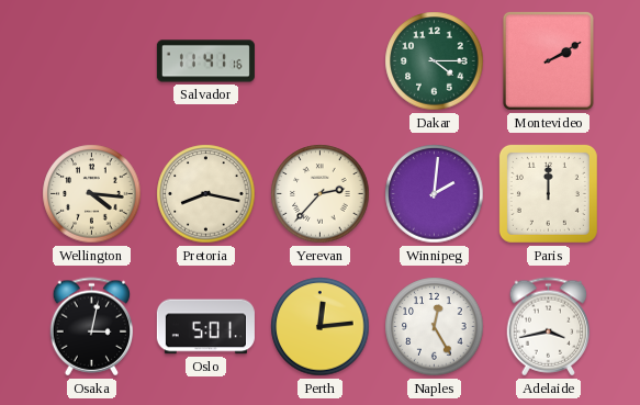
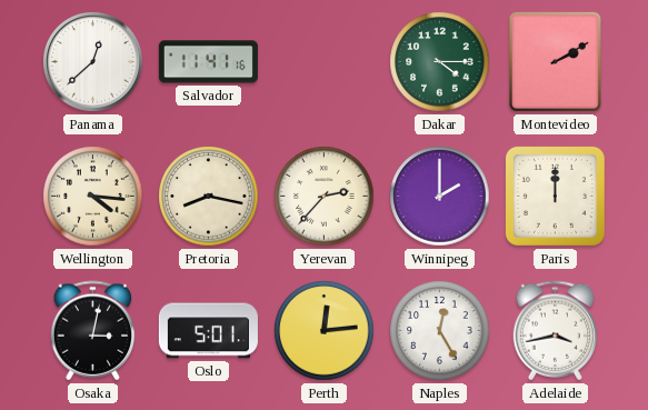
Panama: none -> 12:38
Winnipeg: 2:01 -> 2:00
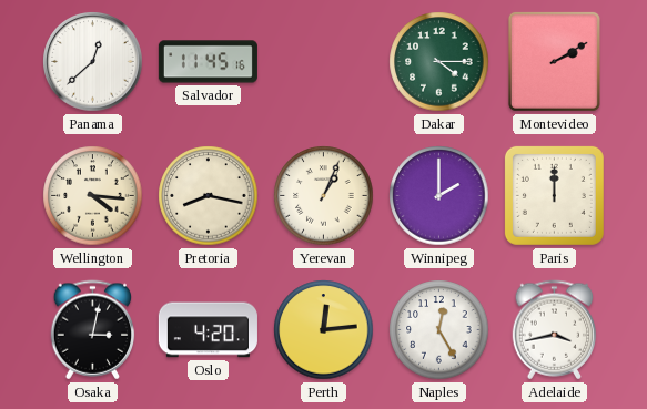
Salvador: 11:41 -> 11:45
Yerevan: 2:37 -> 1:04
Oslo: 5:01 -> 4:20
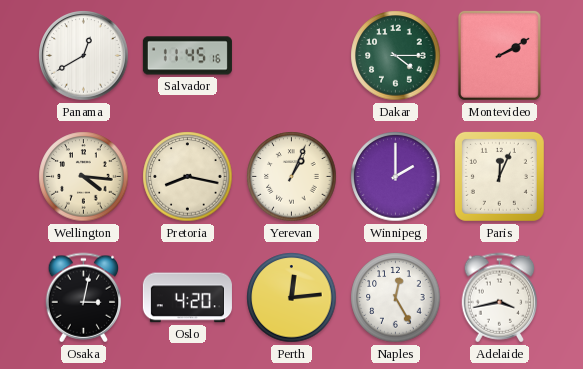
Panama: 12:38 -> 12:40
Paris: 12:00 -> 12:04
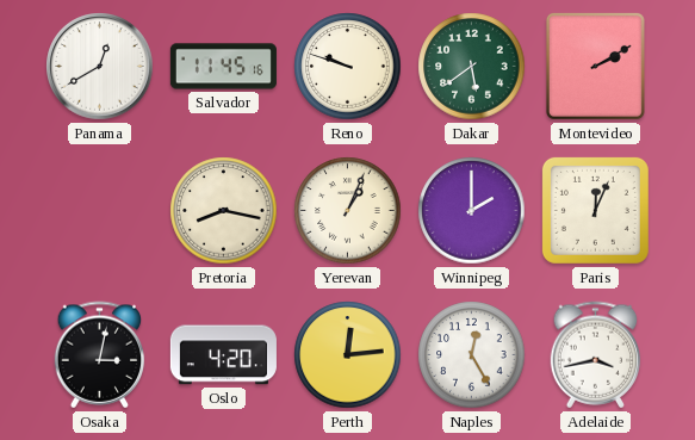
Reno: none -> 9:48
Dakar: 4:15 -> 5:39
Wellington: 4:16 -> none
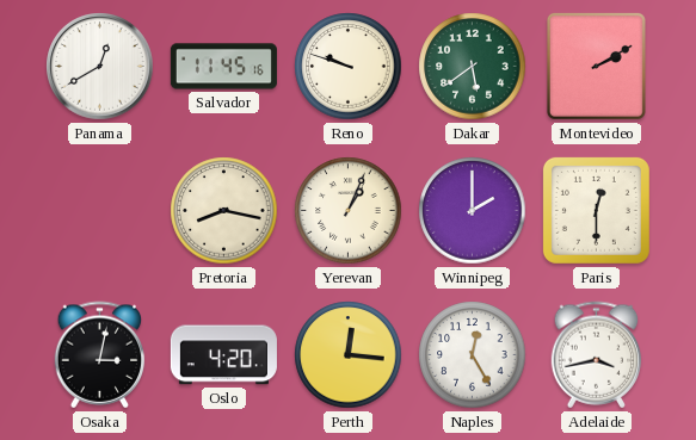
Paris: 12:04 -> 12:30
Perth: 12:14 -> 12:16
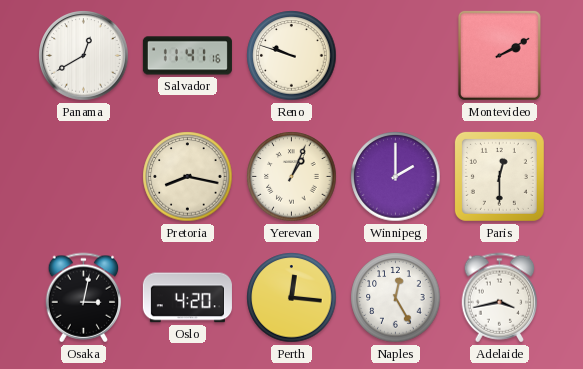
Salvador: 11:45 -> 11:41
Dakar: 5:39 -> none
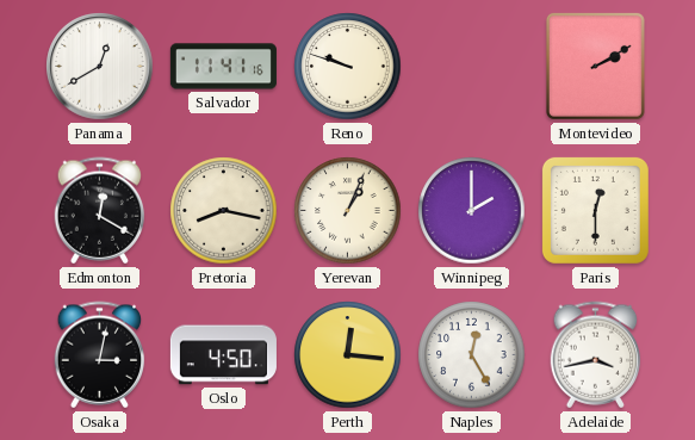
Edmonton: none -> 12:20
Oslo: 4:20 -> 4:50
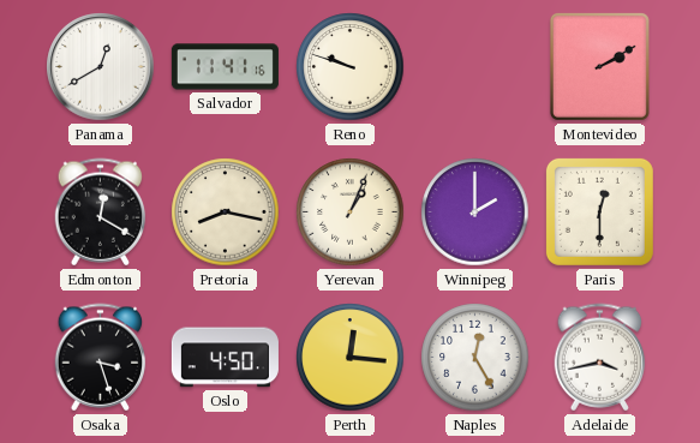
Osaka: 3:02 -> 3:27
